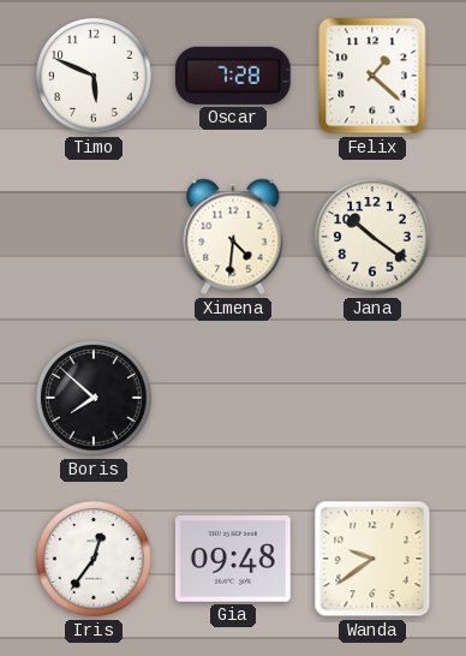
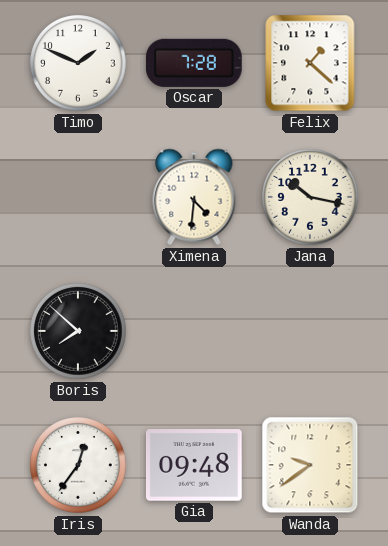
Timo: 5:49 -> 1:49
Jana: 10:21 -> 10:17
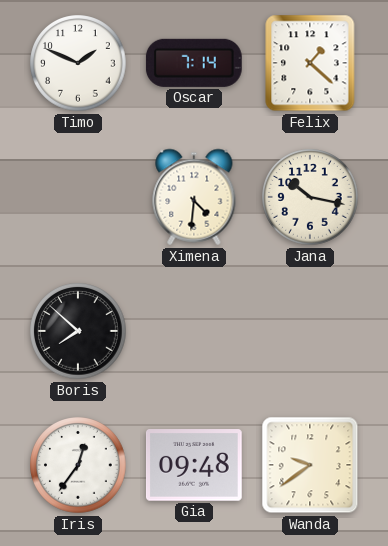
Oscar: 7:28 -> 7:14
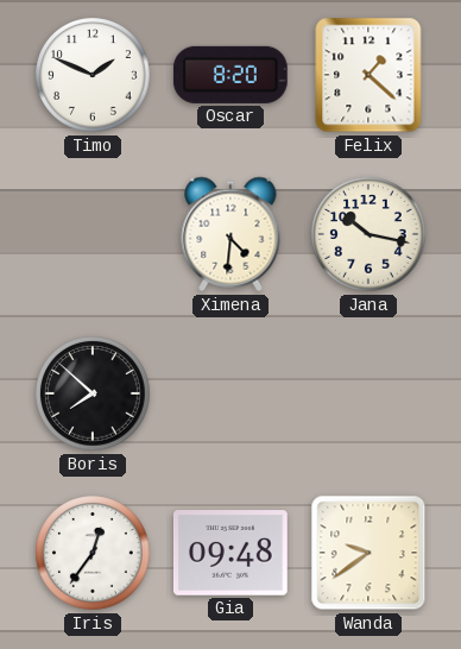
Oscar: 7:14 -> 8:20
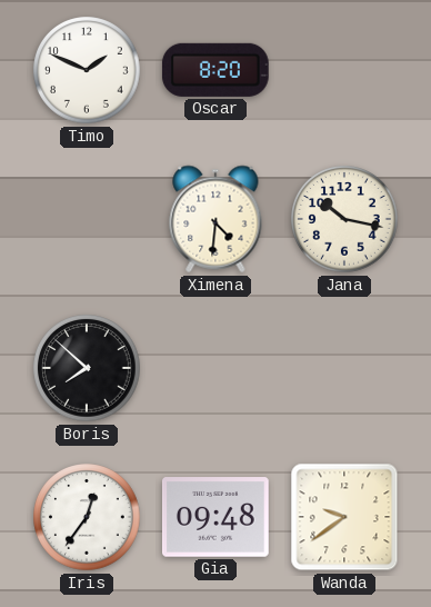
Felix: 1:22 -> none
